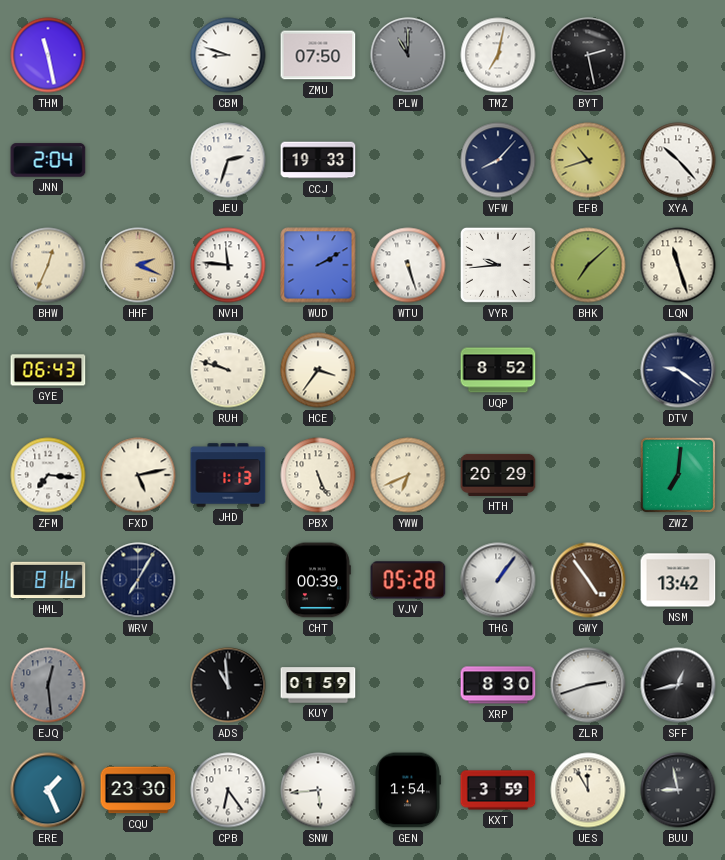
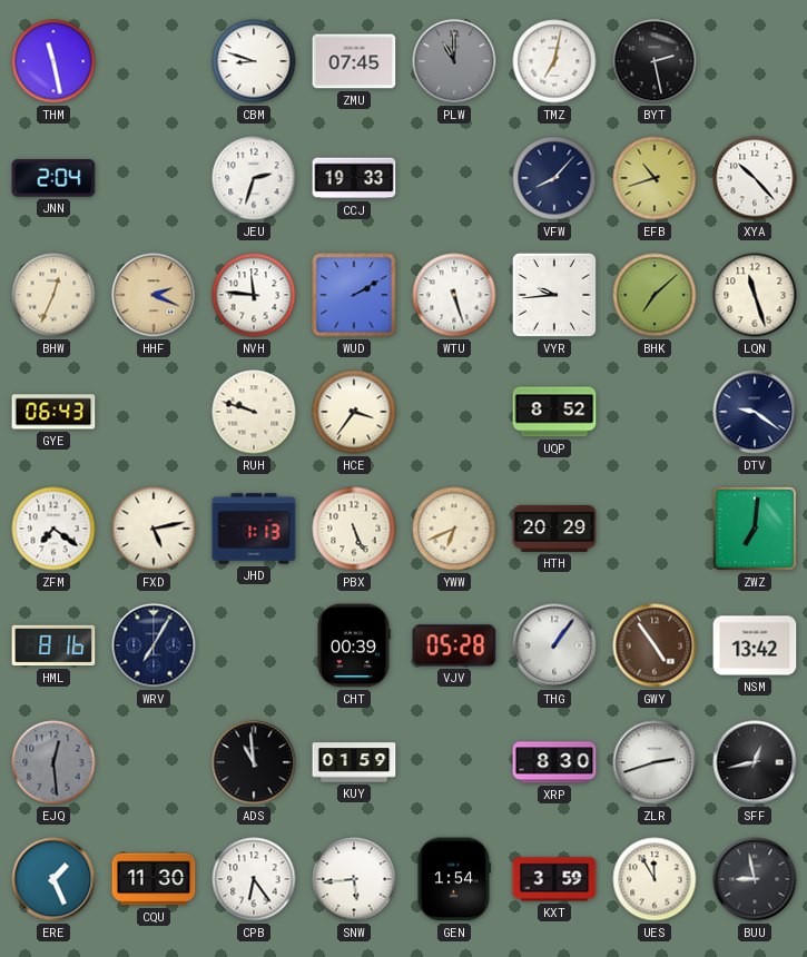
ZMU: 07:50 -> 07:45
ZFM: 7:16 -> 7:21
CQU: 23:30 -> 11:30
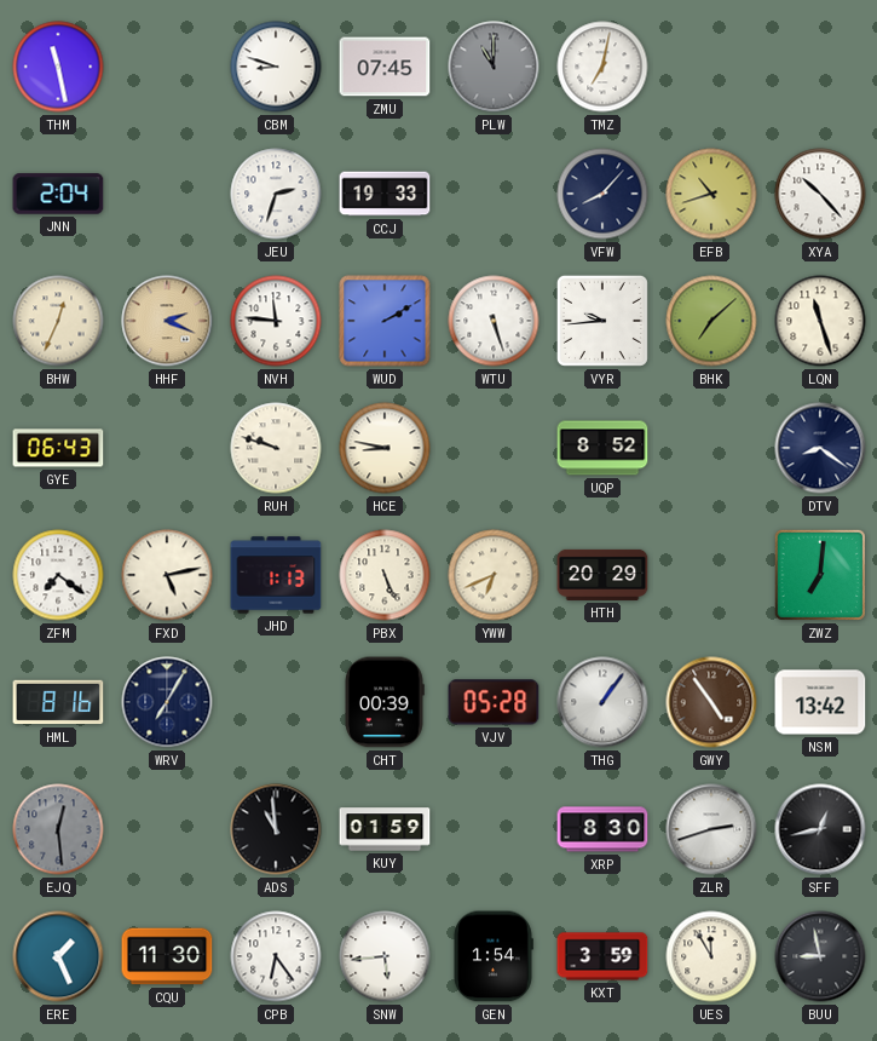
BYT: 2:28 -> none
HCE: 3:36 -> 8:47
DTV: 9:21 -> 8:21
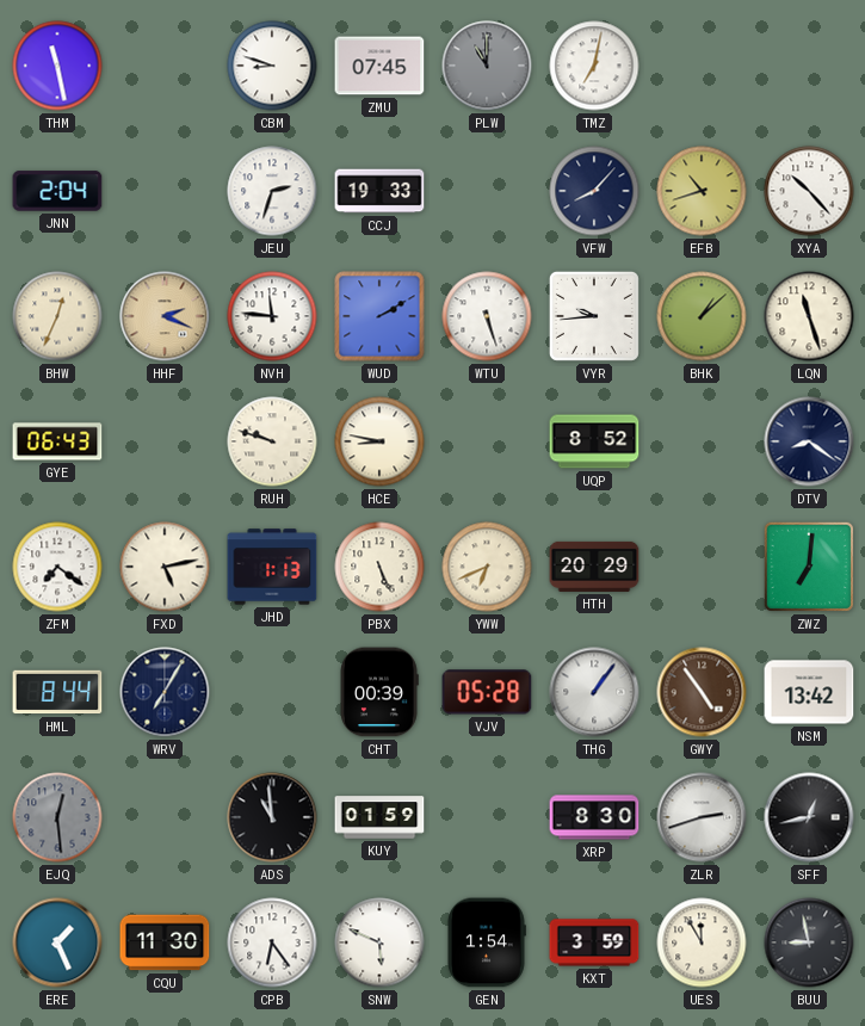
BHK: 7:08 -> 1:08
HML: 8:16 -> 8:44
SNW: 5:44 -> 5:49
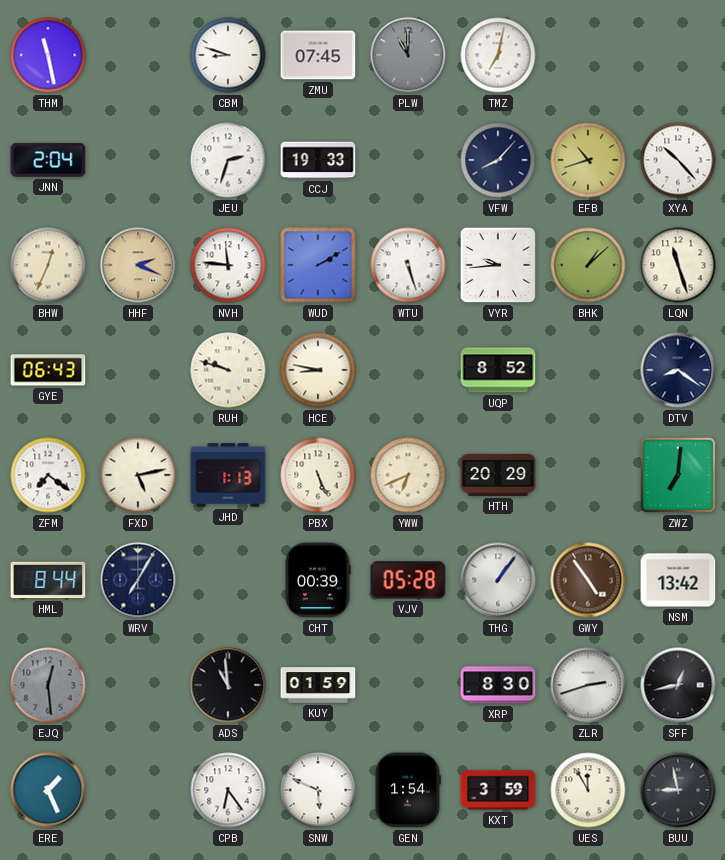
CQU: 11:30 -> none
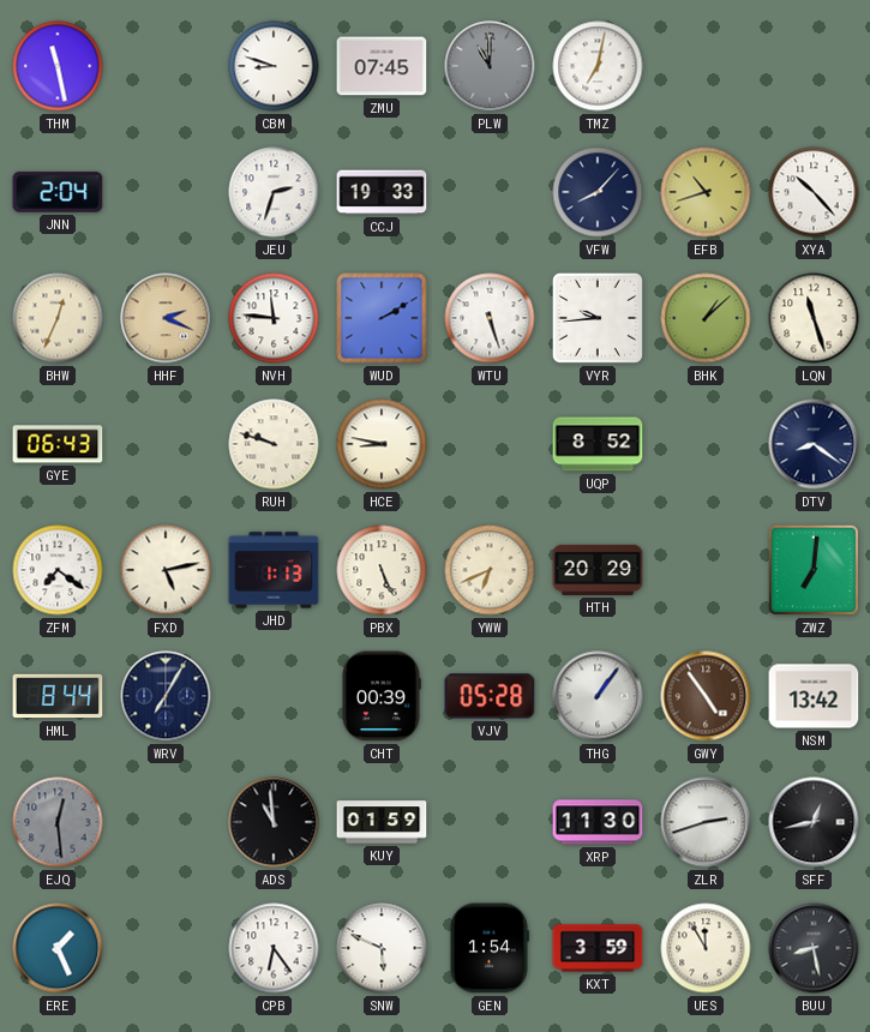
XRP: 8:30 -> 11:30
BUU: 8:58 -> 8:28
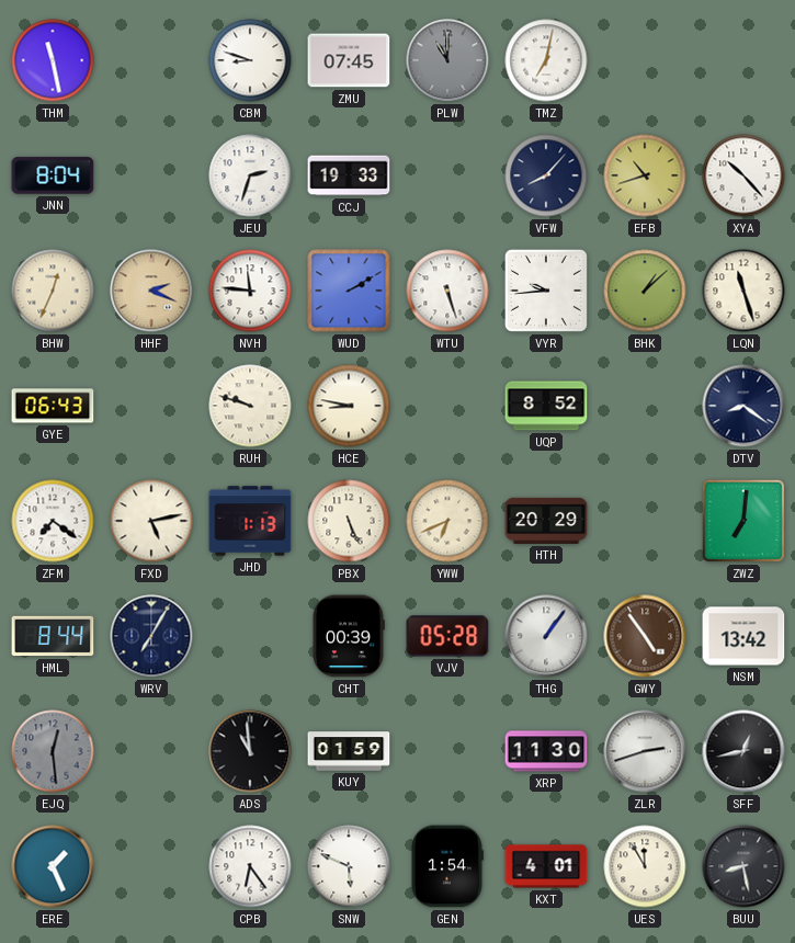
JNN: 2:04 -> 8:04
KXT: 3:59 -> 4:01
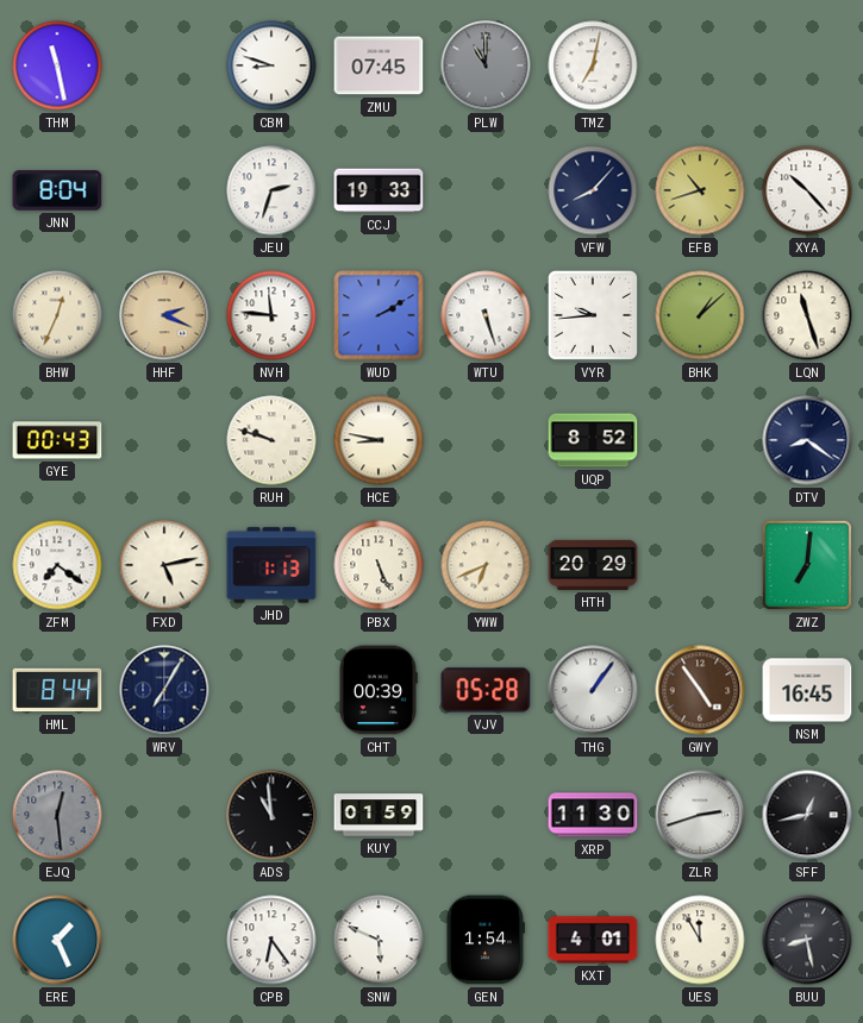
GYE: 06:43 -> 00:43
NSM: 13:42 -> 16:45
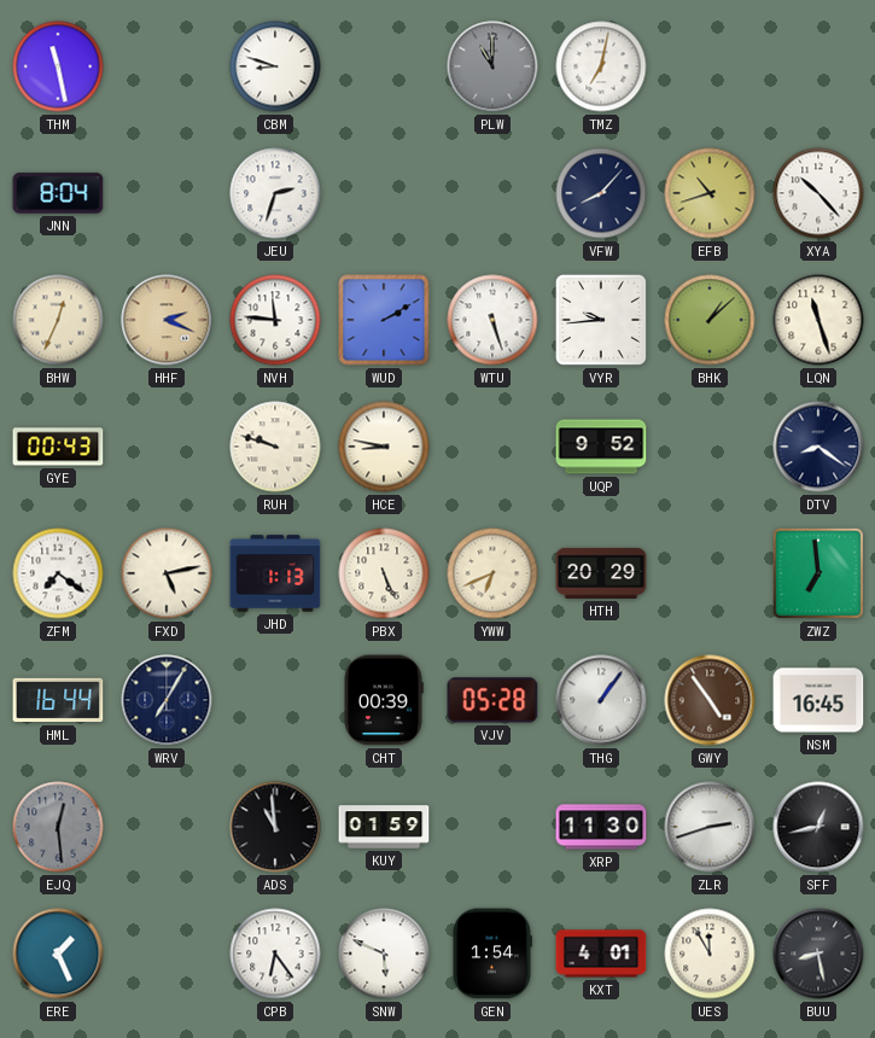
ZMU: 07:45 -> none
CCJ: 19:33 -> none
UQP: 8:52 -> 9:52
ZWZ: 7:01 -> 6:59
HML: 8:44 -> 16:44
